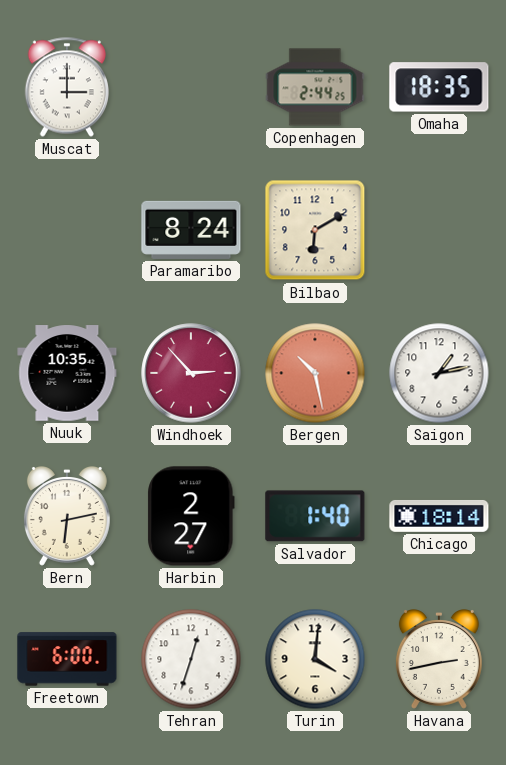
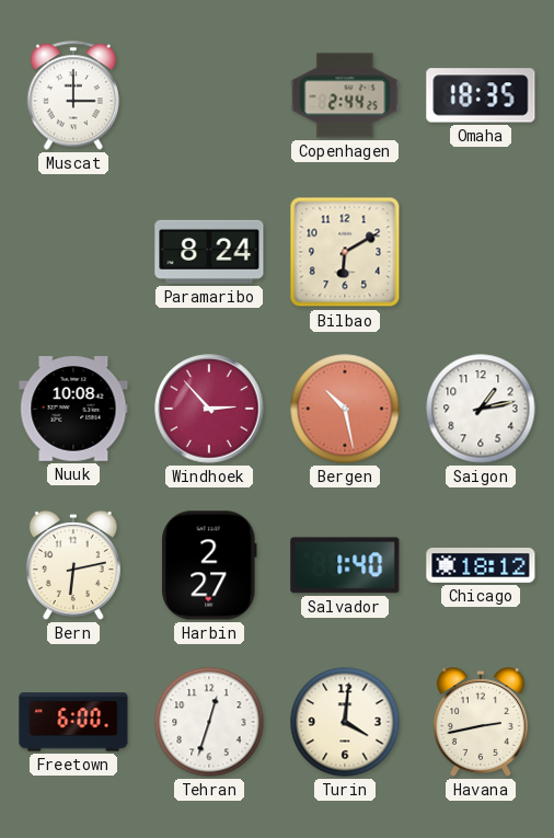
Nuuk: 10:35 -> 10:08
Chicago: 18:14 -> 18:12
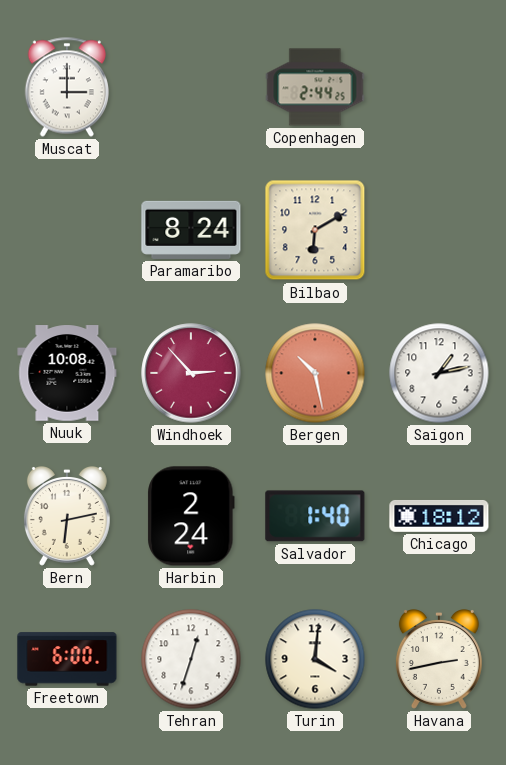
Omaha: 18:35 -> none
Harbin: 2:27 -> 2:24
